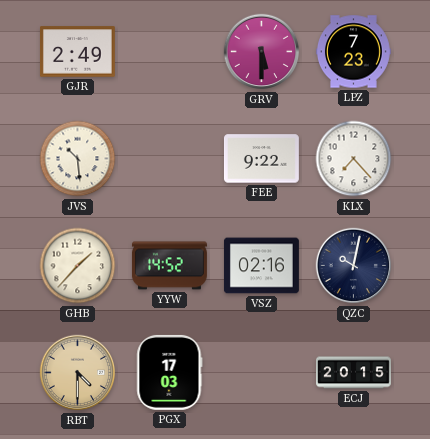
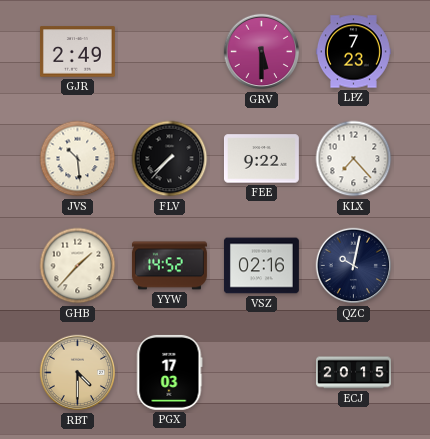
FLV: none -> 7:37
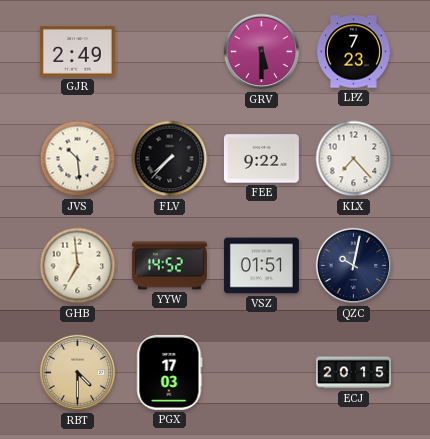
GHB: 1:37 -> 6:59
VSZ: 02:16 -> 01:51
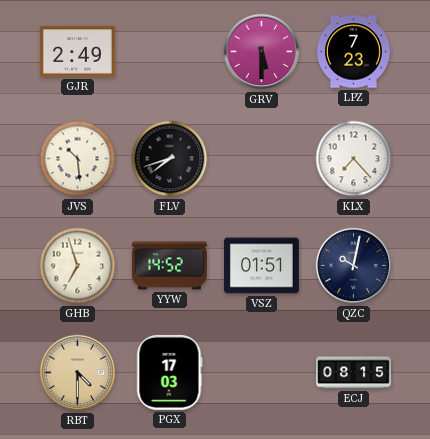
FLV: 7:37 -> 7:42
FEE: 9:22 -> none
GHB: 6:59 -> 6:57
ECJ: 20:15 -> 08:15
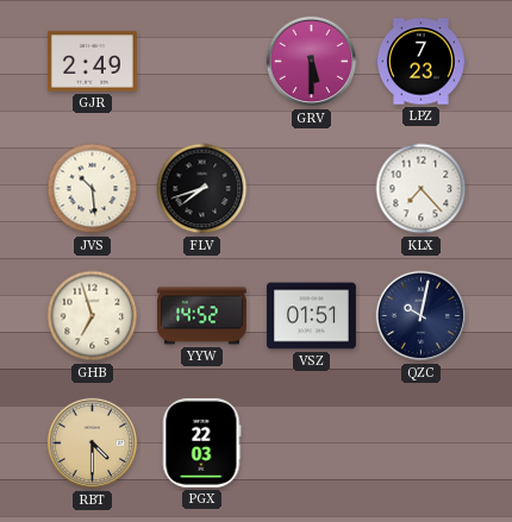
PGX: 17:03 -> 22:03
ECJ: 08:15 -> none
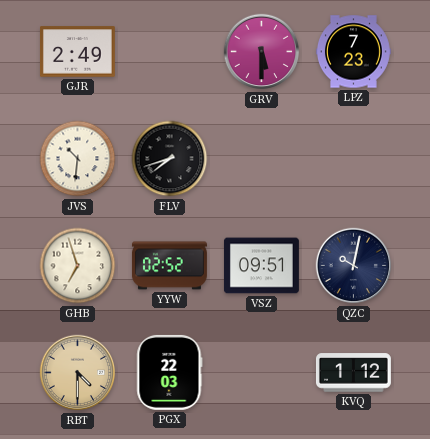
JVS: 10:29 -> 10:31
KLX: 7:23 -> none
YYW: 14:52 -> 02:52
VSZ: 01:51 -> 09:51
KVQ: none -> 1:12
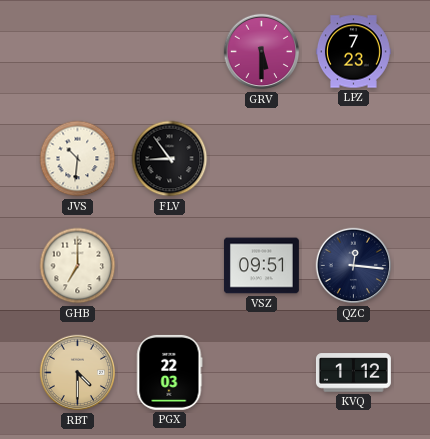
GJR: 2:49 -> none
FLV: 7:42 -> 8:54
GHB: 6:57 -> 7:00
YYW: 02:52 -> none
QZC: 10:02 -> 12:16
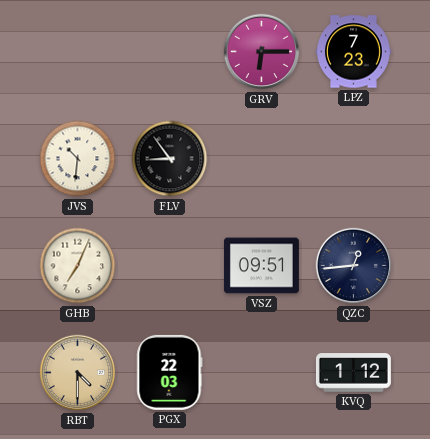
GRV: 5:30 -> 6:15
GHB: 7:00 -> 7:04
QZC: 12:16 -> 12:44
